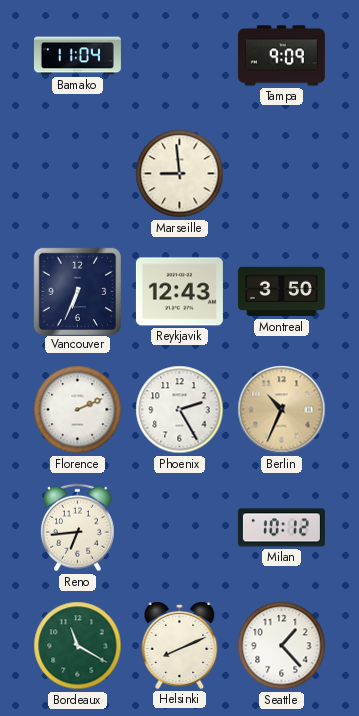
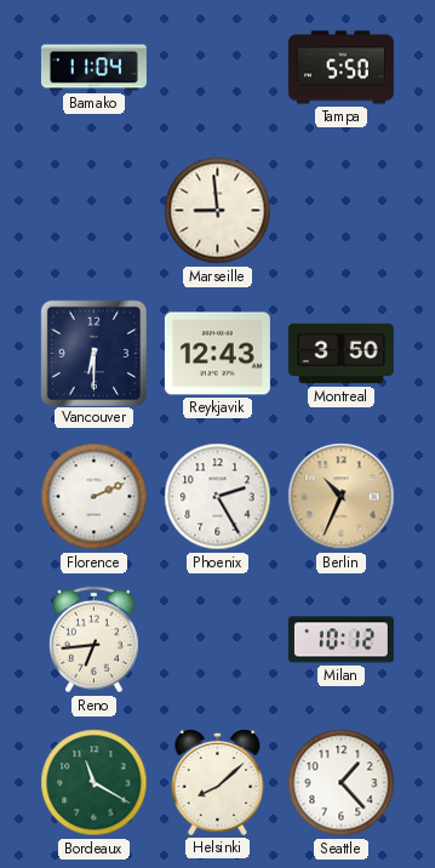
Tampa: 9:09 -> 5:50
Vancouver: 6:34 -> 6:30
Helsinki: 8:11 -> 8:08
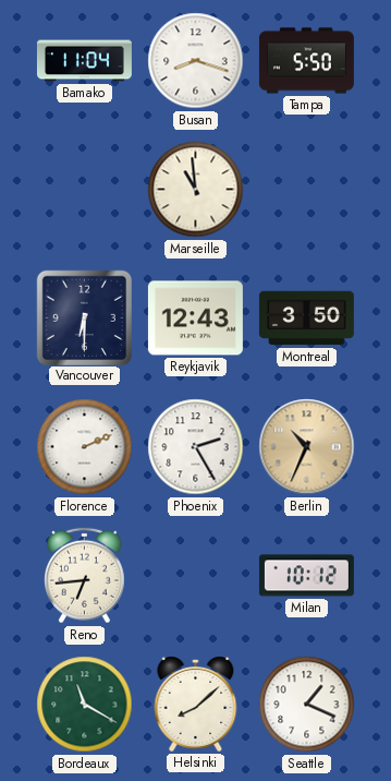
Busan: none -> 8:18
Marseille: 8:59 -> 10:59
Seattle: 1:23 -> 1:19
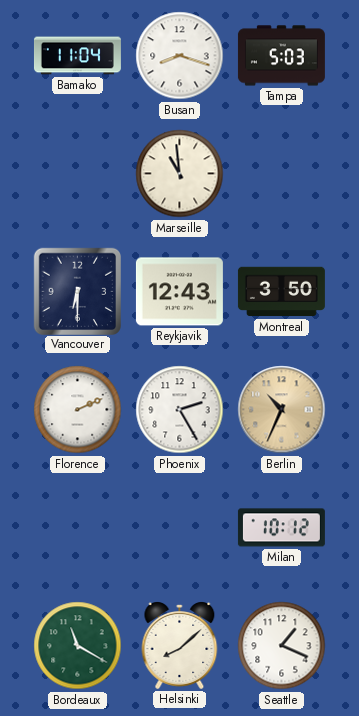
Tampa: 5:50 -> 5:03
Reno: 6:44 -> none
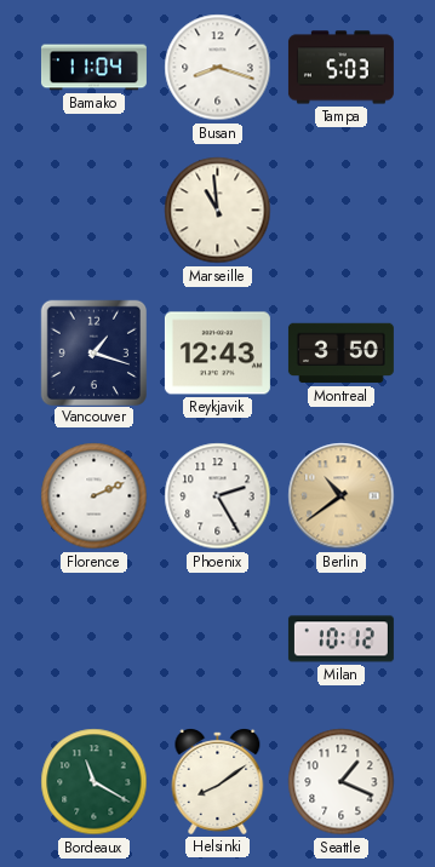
Vancouver: 6:30 -> 1:18
Berlin: 10:34 -> 10:39
Helsinki: 8:08 -> 8:09
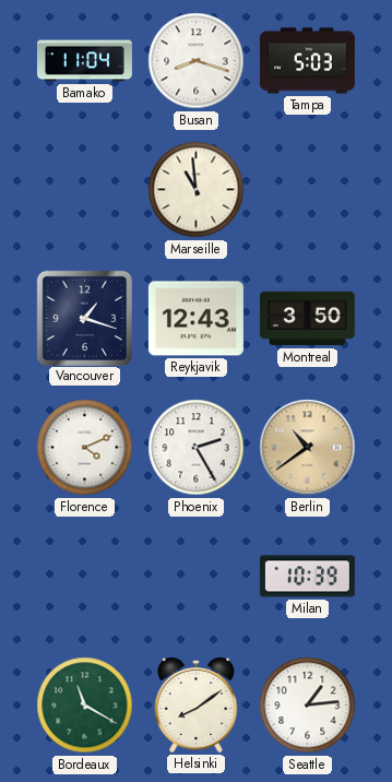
Florence: 2:11 -> 4:11
Milan: 10:12 -> 10:39
Seattle: 1:19 -> 1:14
